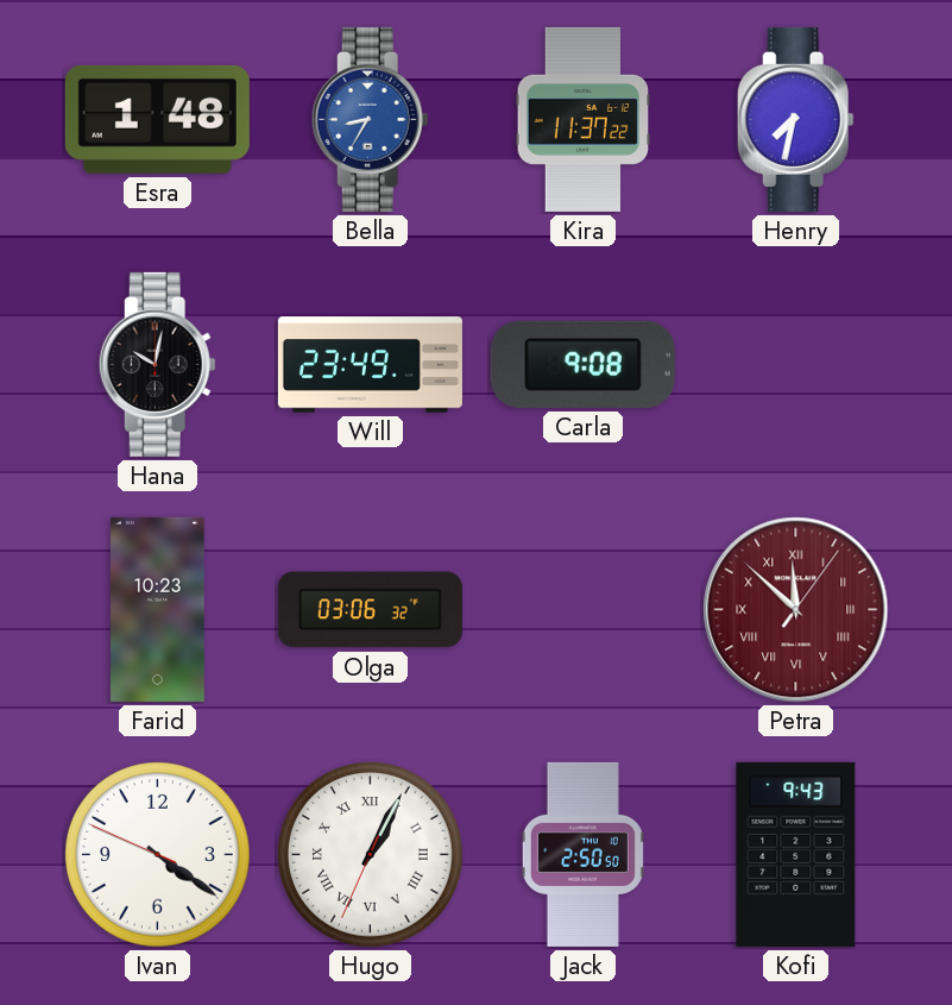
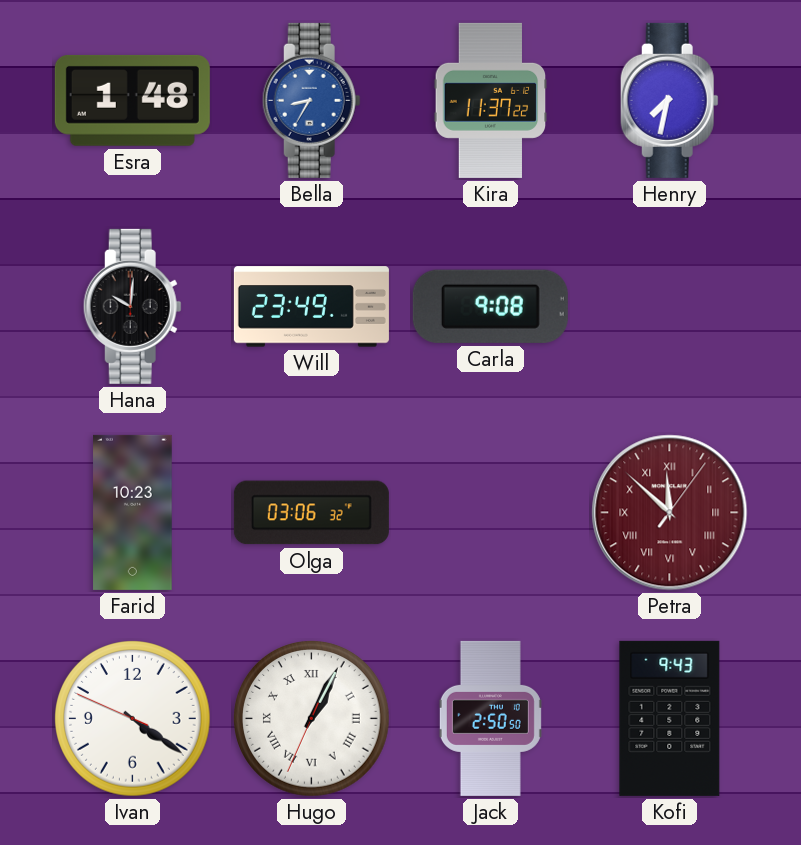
Hana: 10:02 -> 10:01
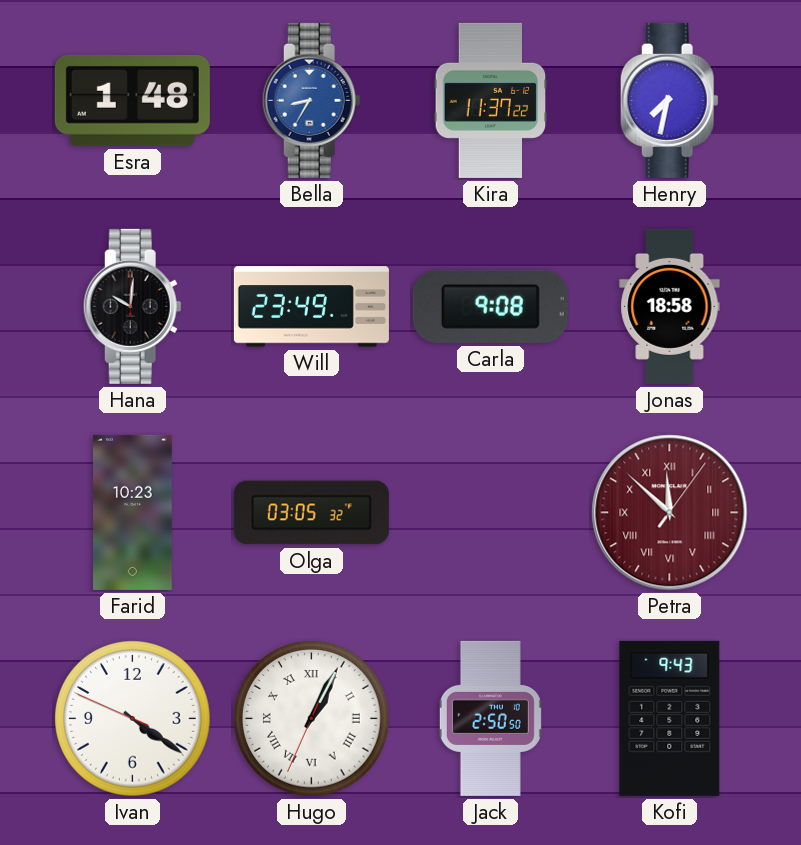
Jonas: none -> 18:58
Olga: 03:06 -> 03:05
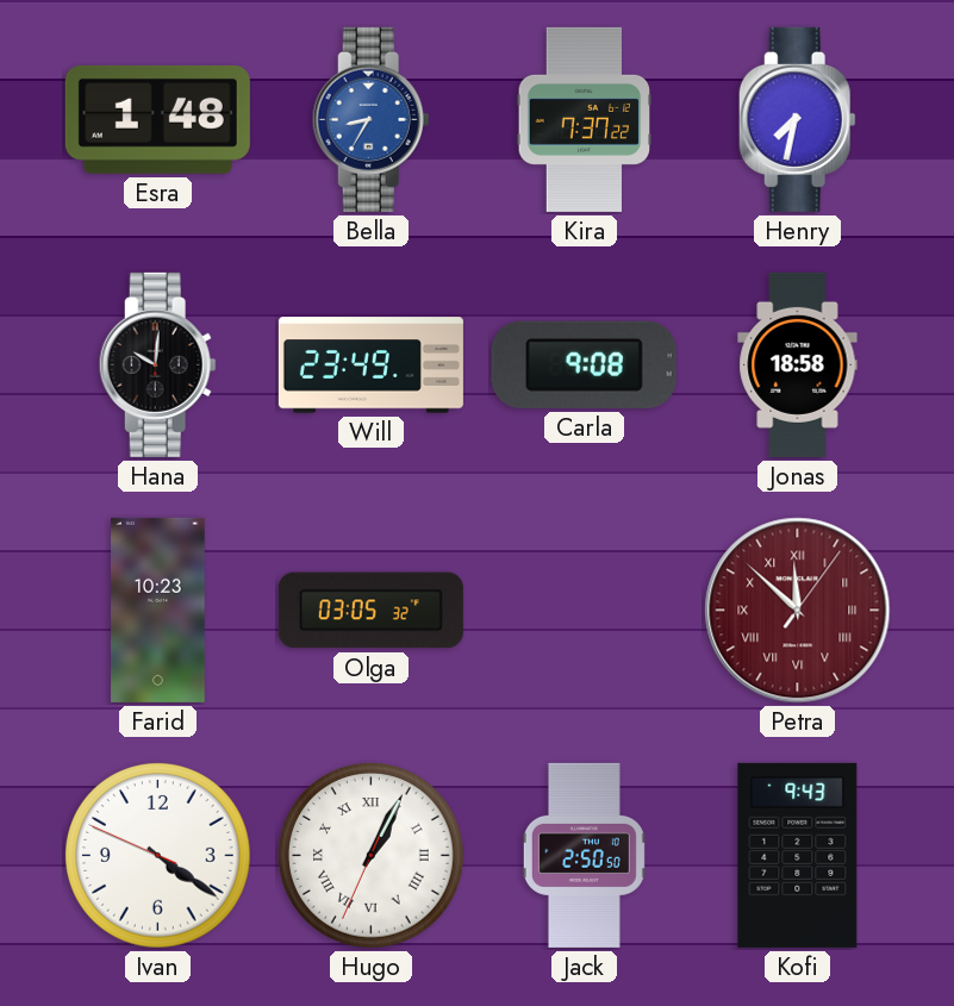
Kira: 11:37 -> 7:37
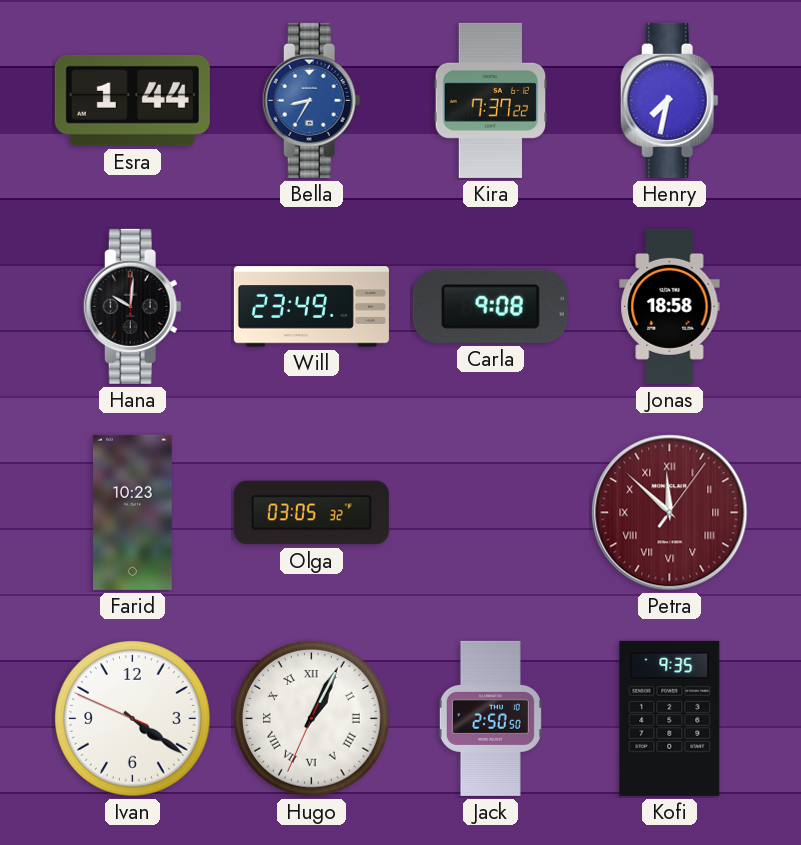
Esra: 1:48 -> 1:44
Kofi: 9:43 -> 9:35
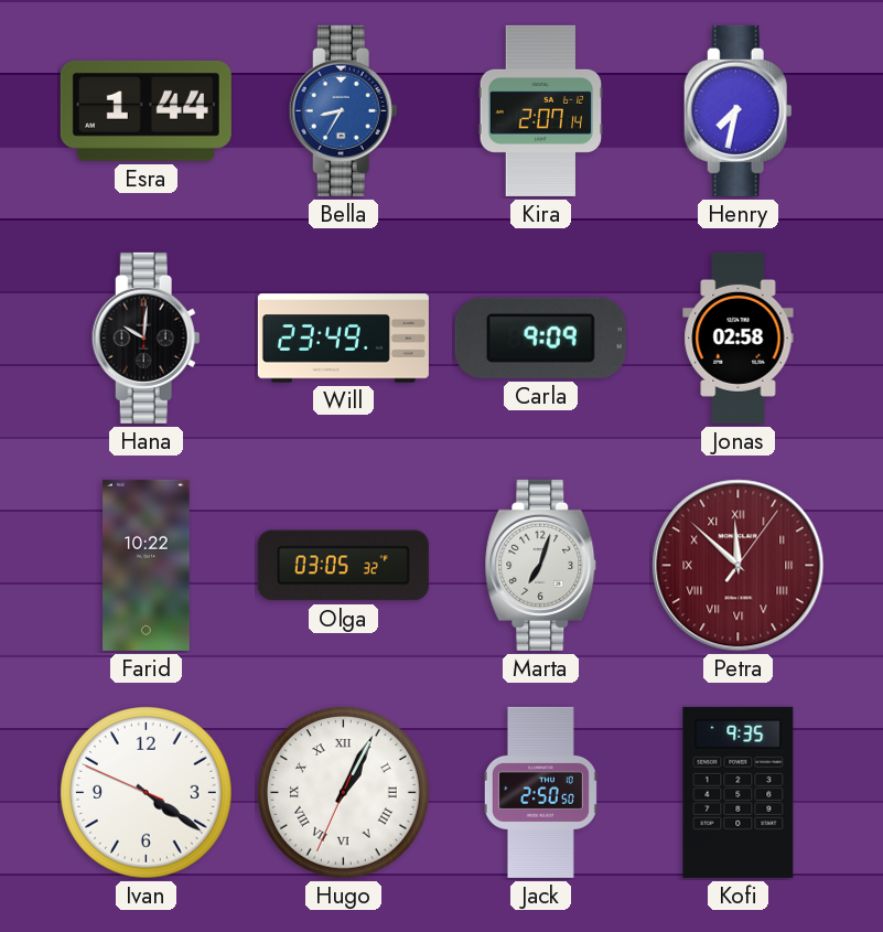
Kira: 7:37 -> 2:07
Carla: 9:08 -> 9:09
Jonas: 18:58 -> 02:58
Farid: 10:23 -> 10:22
Marta: none -> 7:03
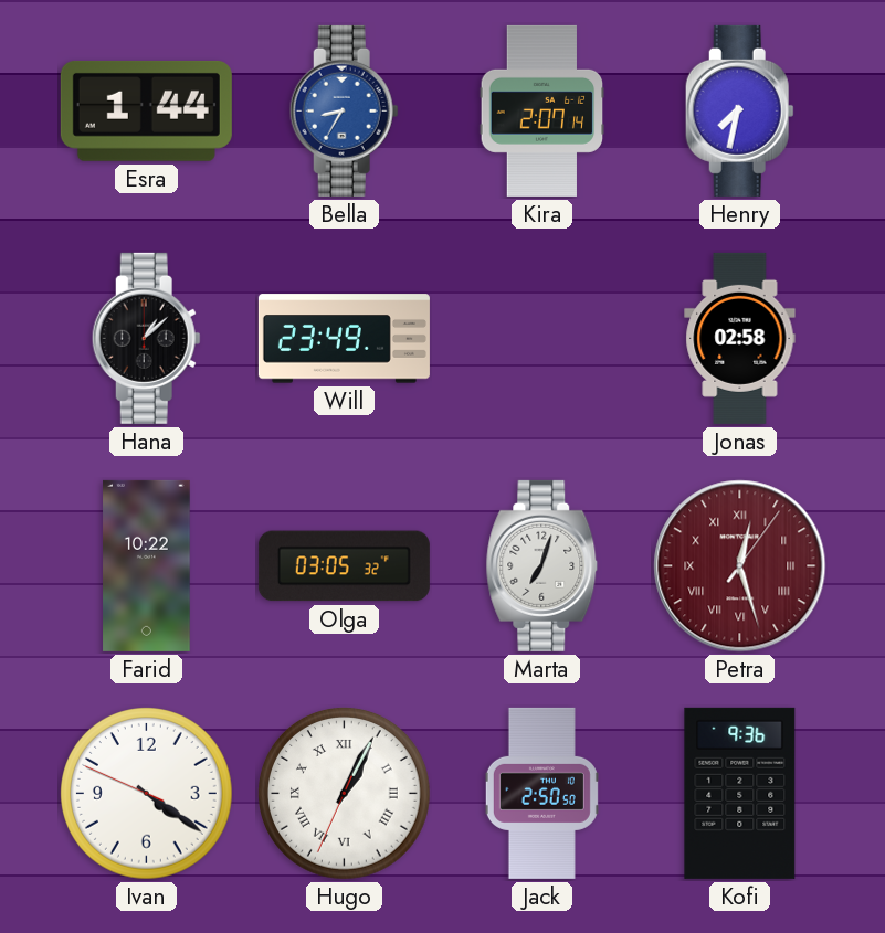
Hana: 10:01 -> 1:08
Carla: 9:09 -> none
Petra: 11:52 -> 12:27
Kofi: 9:35 -> 9:36
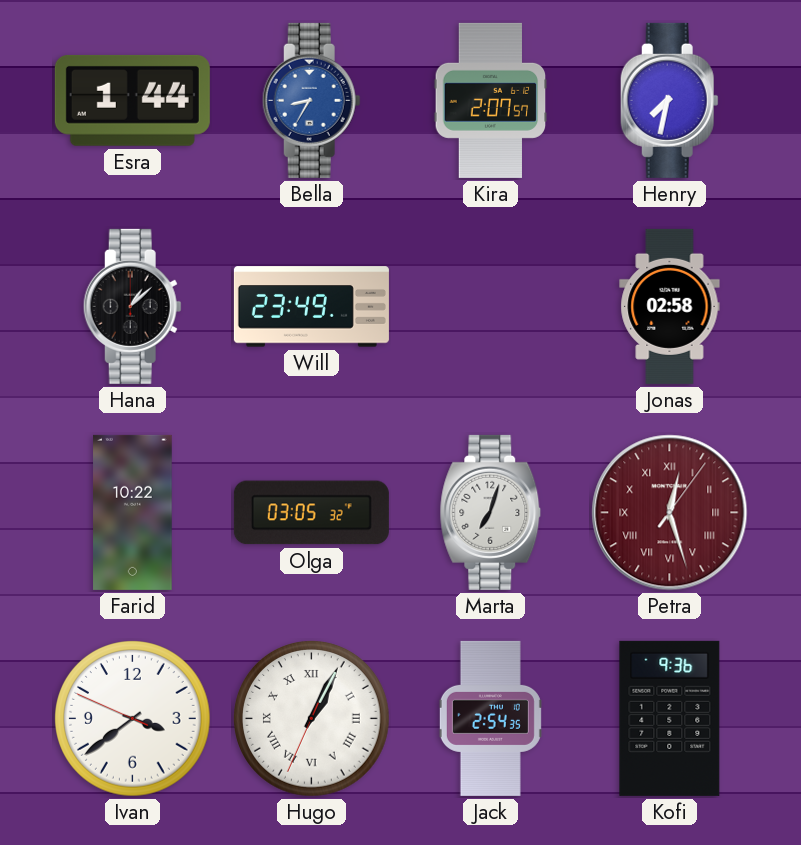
Kira: 2:07:14 -> 2:07:57
Ivan: 4:20 -> 3:38
Jack: 2:50 -> 2:54
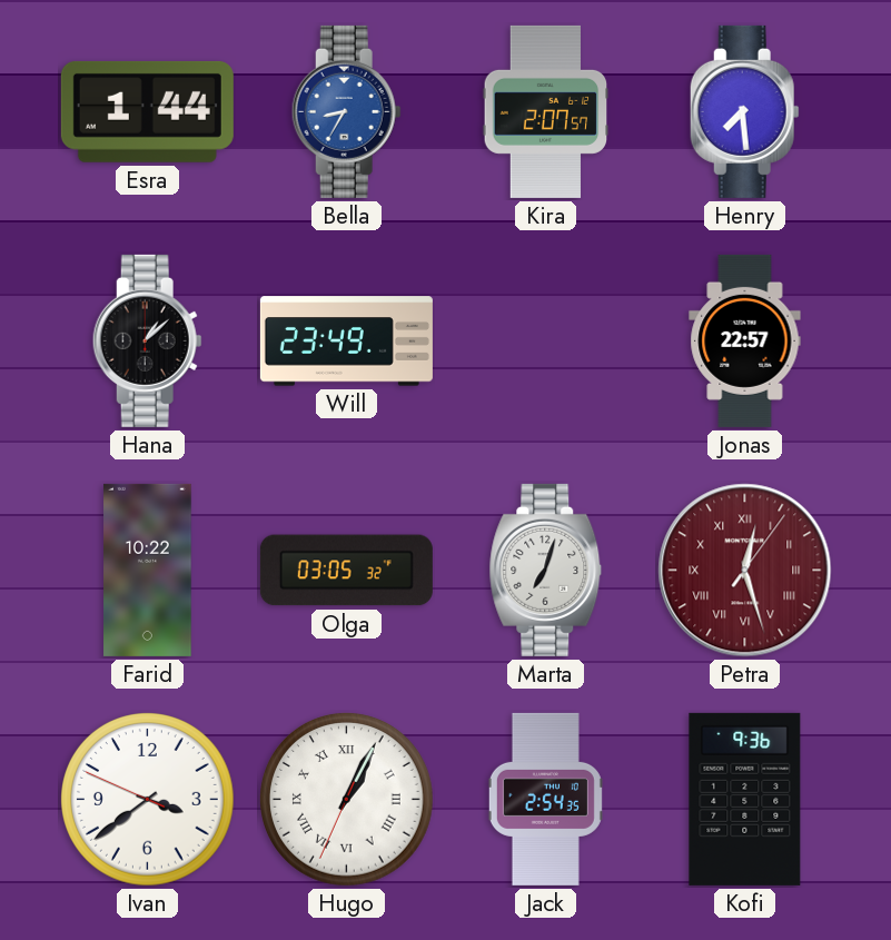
Henry: 7:32 -> 7:29
Jonas: 02:58 -> 22:57
